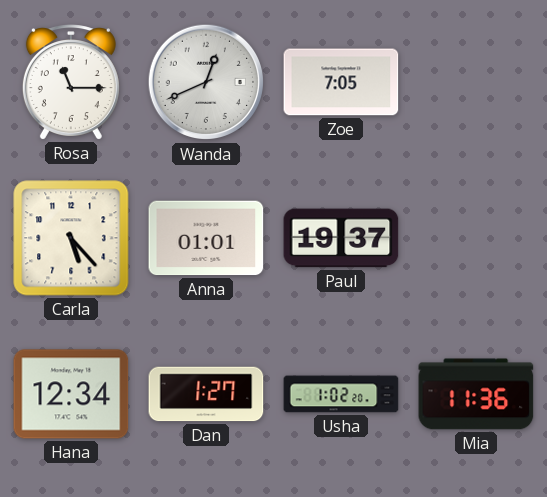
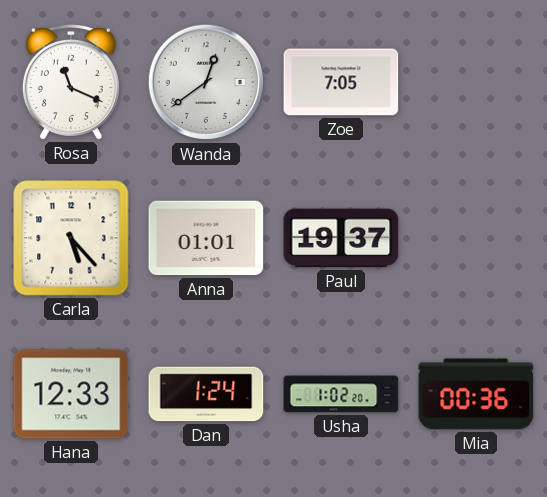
Rosa: 11:15 -> 11:19
Wanda: 12:41 -> 12:39
Hana: 12:34 -> 12:33
Dan: 1:27 -> 1:24
Mia: 11:36 -> 00:36
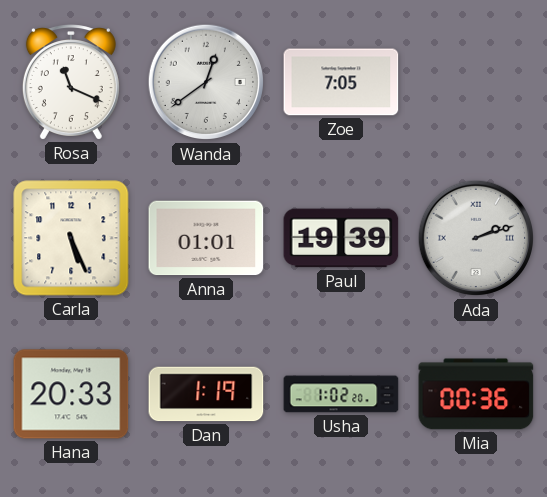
Carla: 5:23 -> 5:26
Paul: 19:37 -> 19:39
Ada: none -> 2:12
Hana: 12:33 -> 20:33
Dan: 1:24 -> 1:19
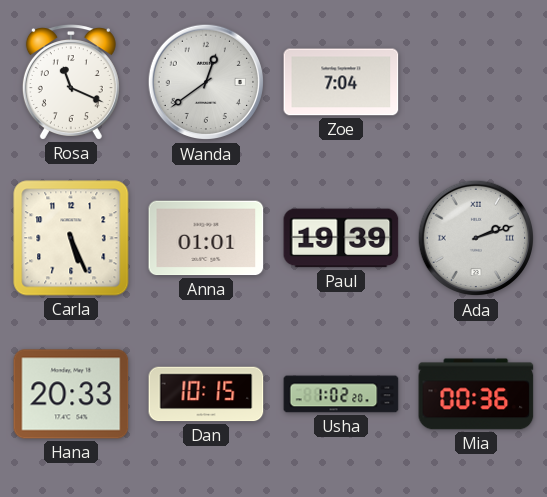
Zoe: 7:05 -> 7:04
Dan: 1:19 -> 10:15
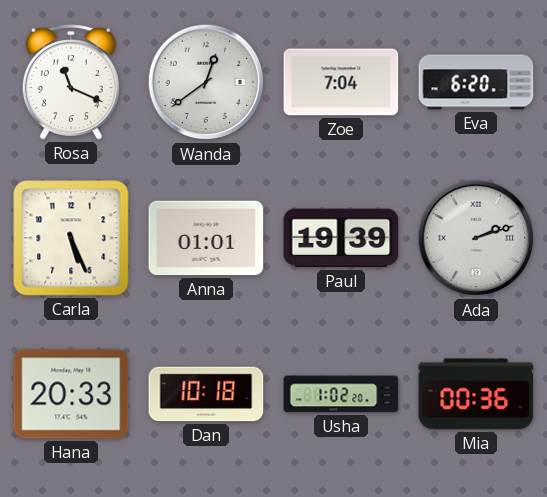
Eva: none -> 6:20
Dan: 10:15 -> 10:18
